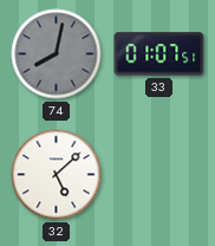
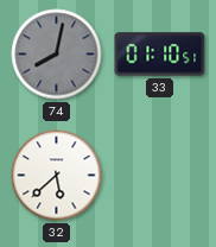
33: 01:07 -> 01:10
32: 5:08 -> 5:38
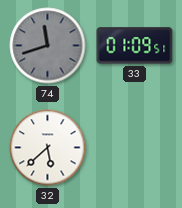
74: 8:02 -> 11:42
33: 01:10 -> 01:09
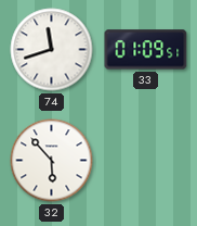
74 dial: grey -> white
32: 5:38 -> 5:53
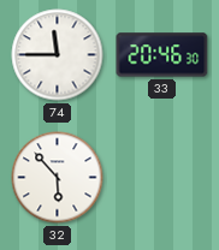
74: 11:42 -> 11:45
33: 01:09 -> 20:46
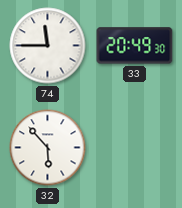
33: 20:46 -> 20:49
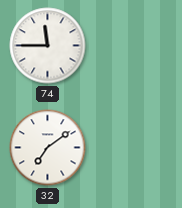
33: 20:49 -> none
32: 5:53 -> 7:09
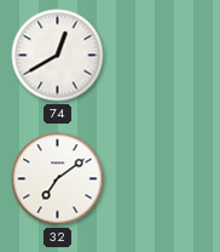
74: 11:45 -> 12:40
